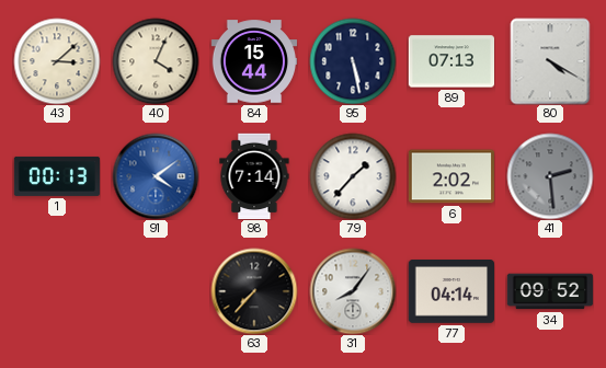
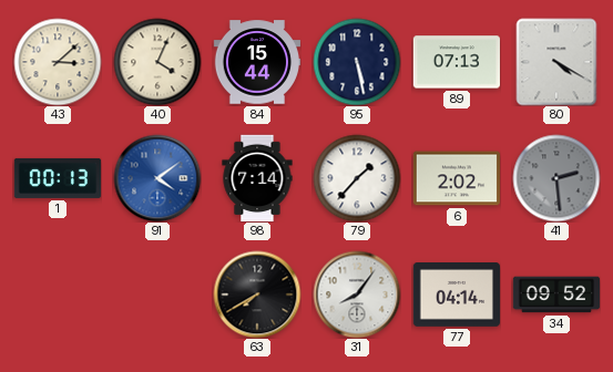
63: 7:37 -> 7:40
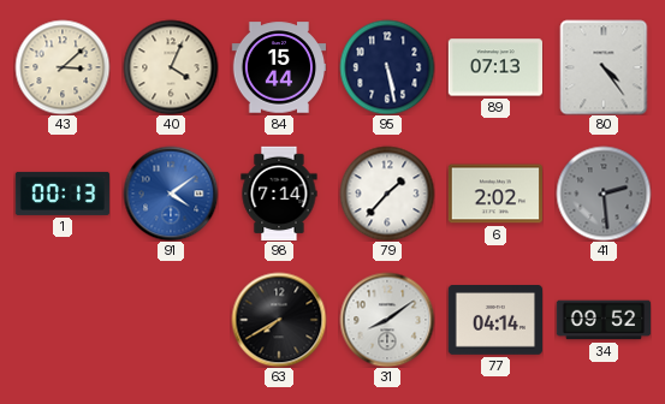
80: 4:20 -> 4:24
31: 8:06 -> 8:09
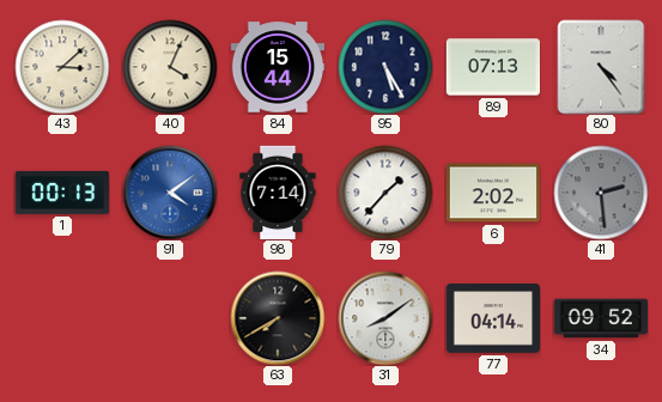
95: 5:28 -> 5:25
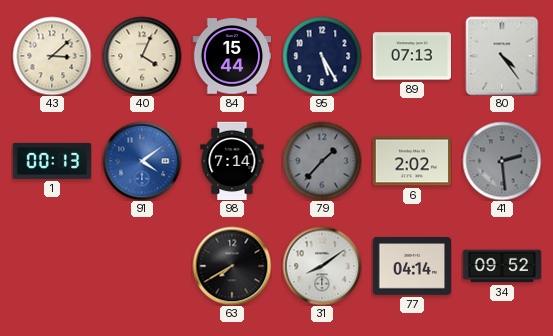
79 dial: white -> grey
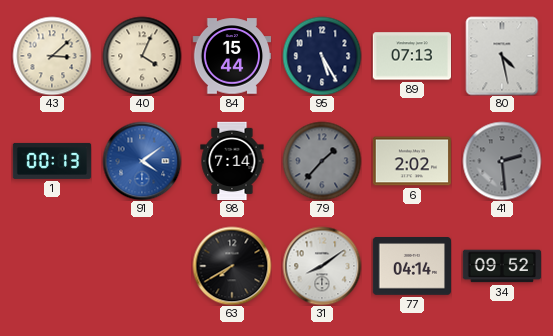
80: 4:24 -> 4:28
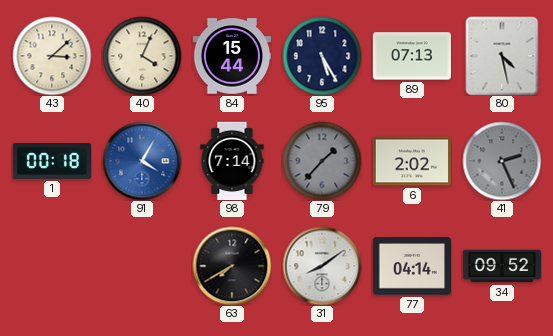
1: 00:13 -> 00:18
91: 4:09 -> 4:05
41: 2:29 -> 2:26
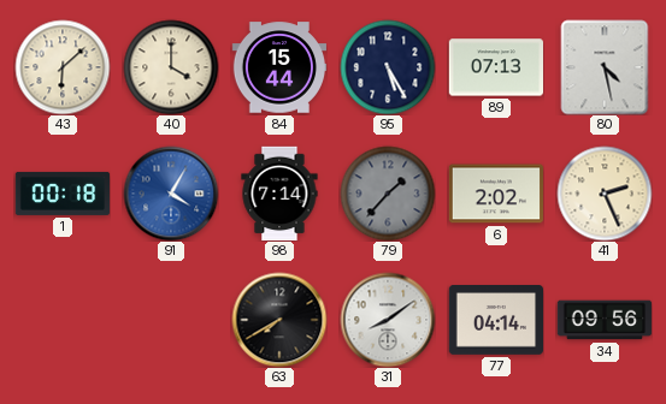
43: 3:08 -> 6:08
40: 4:04 -> 4:00
41 dial: grey -> cream
34: 09:52 -> 09:56
